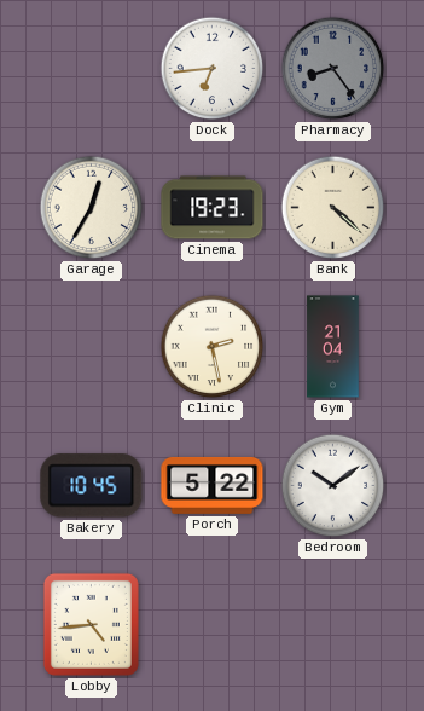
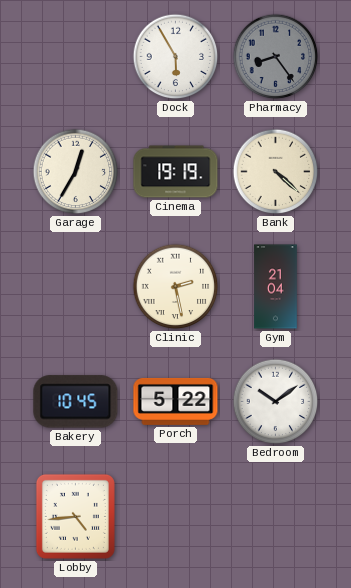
Dock: 6:44 -> 5:55
Cinema: 19:23 -> 19:19
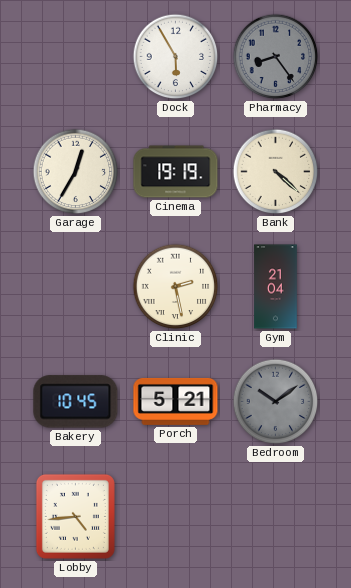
Porch: 5:22 -> 5:21
Bedroom dial: white -> grey
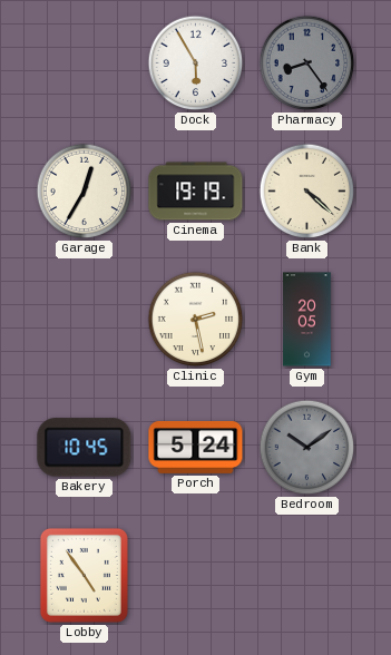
Gym: 21:04 -> 20:05
Porch: 5:21 -> 5:24
Lobby: 4:44 -> 4:54
